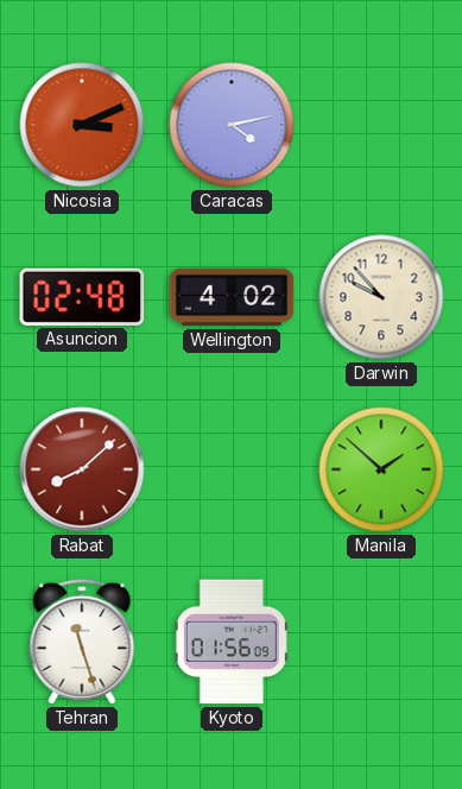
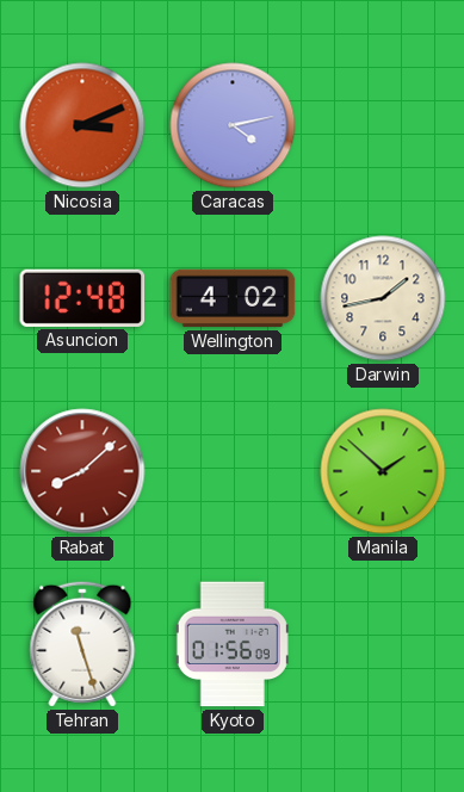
Asuncion: 02:48 -> 12:48
Darwin: 9:53 -> 1:43
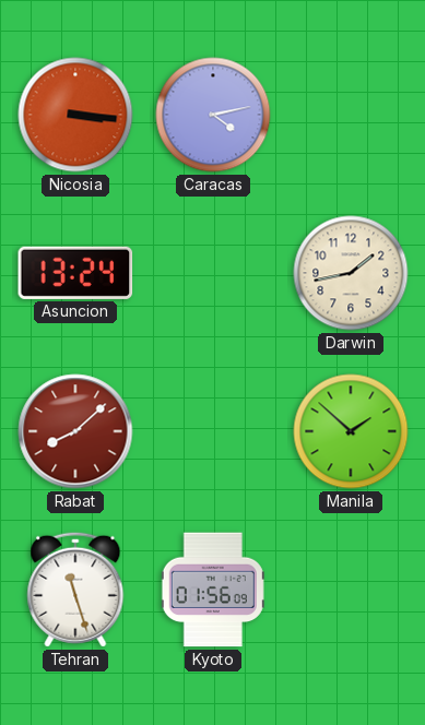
Nicosia: 3:11 -> 3:16
Asuncion: 12:48 -> 13:24
Wellington: 4:02 -> none
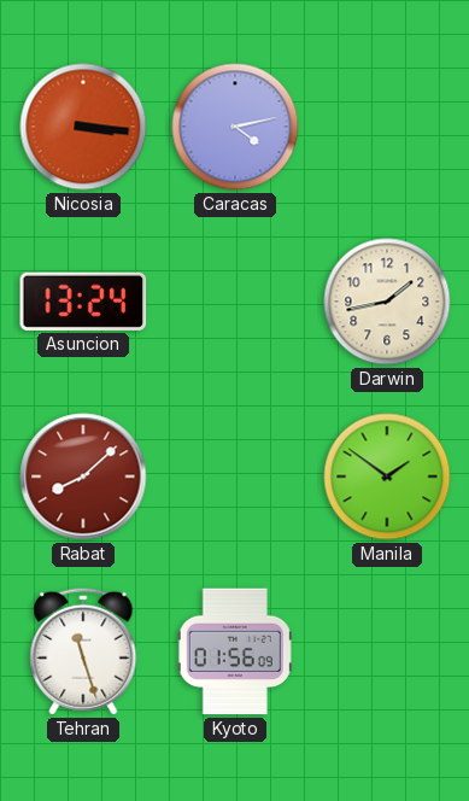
Manila: 1:52 -> 1:51
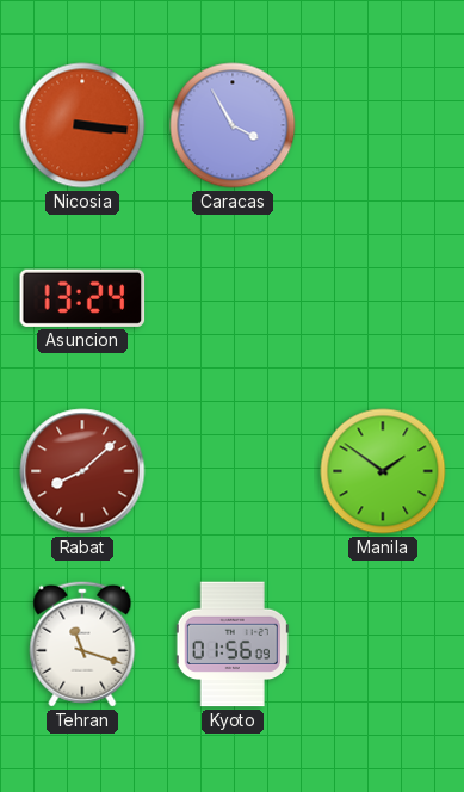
Caracas: 4:13 -> 3:55
Darwin: 1:43 -> none
Tehran: 11:27 -> 11:18
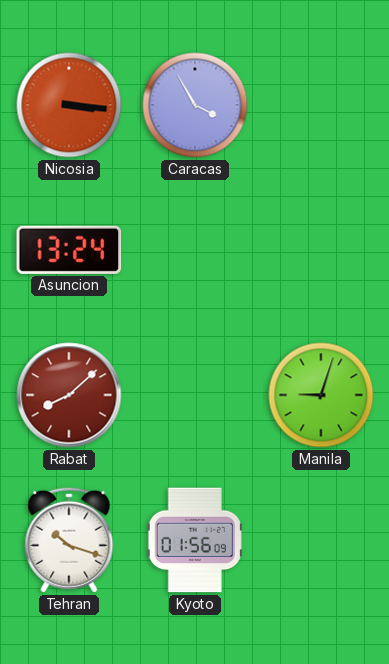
Manila: 1:51 -> 9:03
Tehran: 11:18 -> 10:18
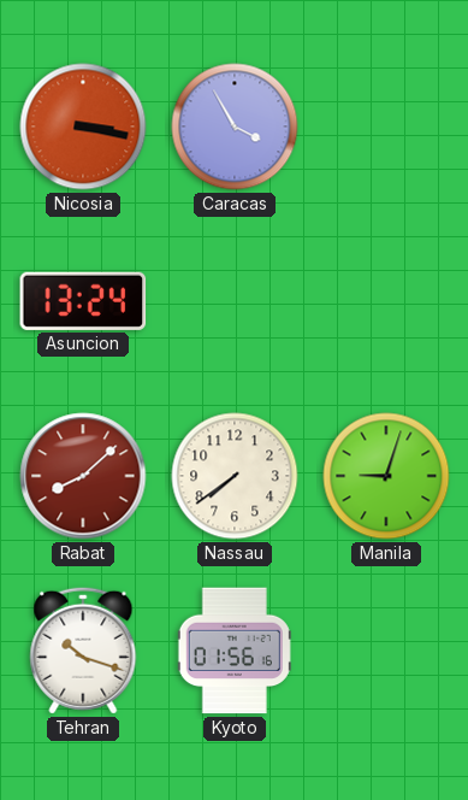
Nicosia: 3:16 -> 3:17
Nassau: none -> 7:39
Kyoto: 01:56:09 -> 01:56:16
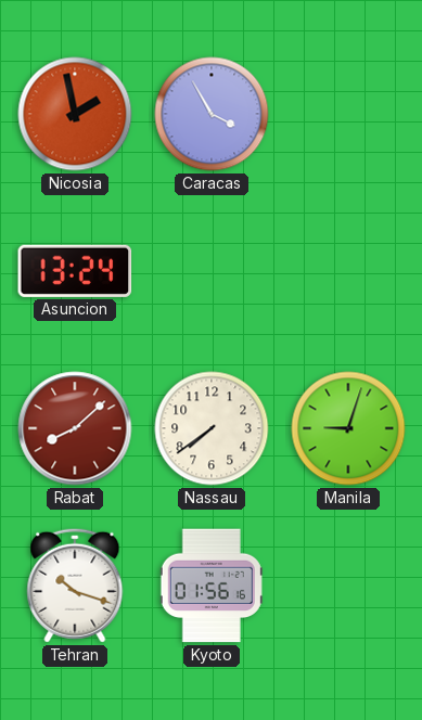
Nicosia: 3:17 -> 1:58
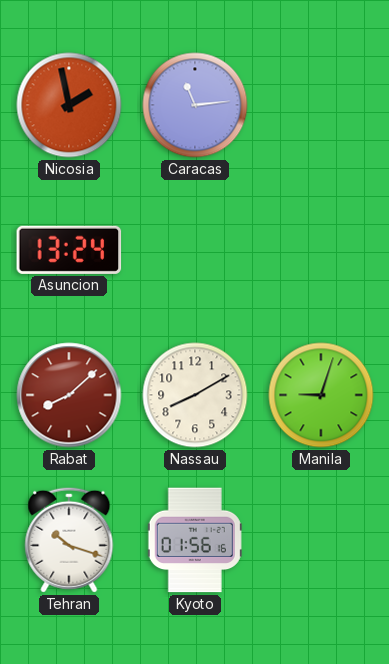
Caracas: 3:55 -> 11:14
Nassau: 7:39 -> 8:10
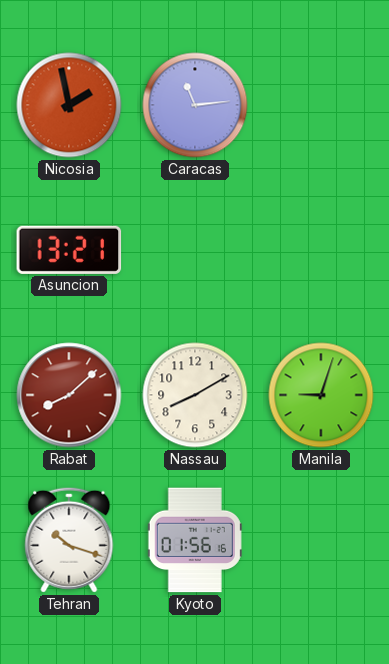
Asuncion: 13:24 -> 13:21
